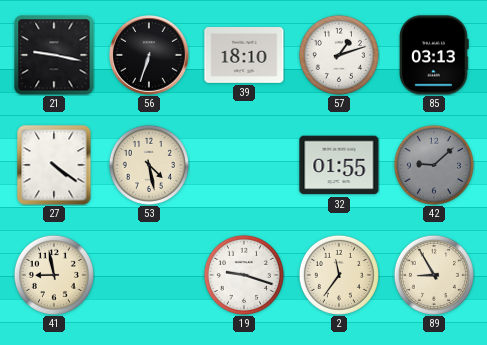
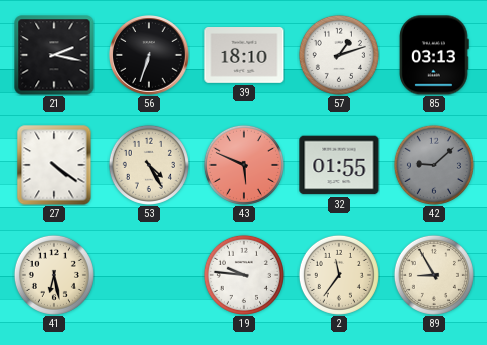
21: 9:17 -> 2:17
53: 4:28 -> 4:25
43: none -> 5:49
41: 8:58 -> 6:28
19: 9:18 -> 9:46
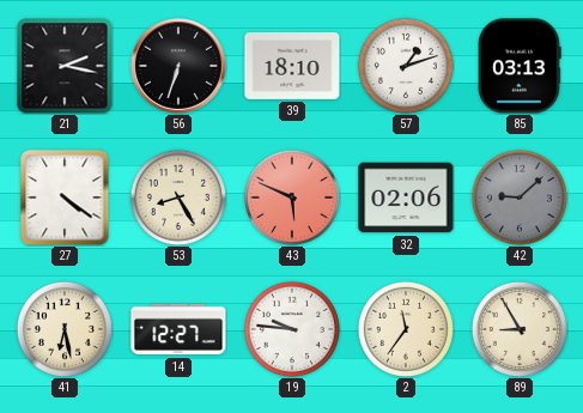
53: 4:25 -> 8:25
32: 01:55 -> 02:06
14: none -> 12:27
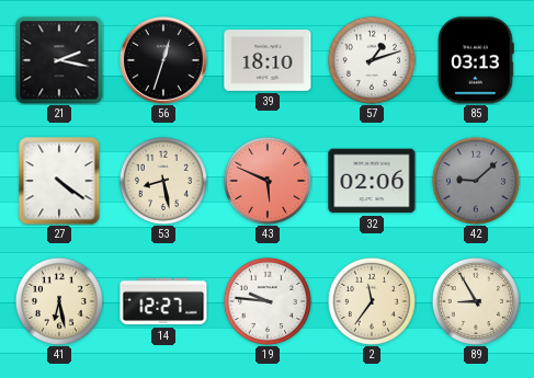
56: 6:33 -> 12:33
53: 8:25 -> 8:28
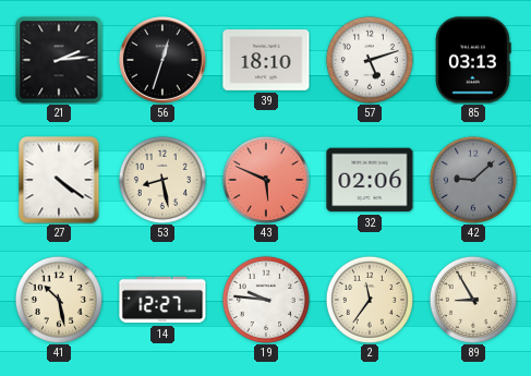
21: 2:17 -> 2:14
57: 1:12 -> 5:12
41: 6:28 -> 10:28
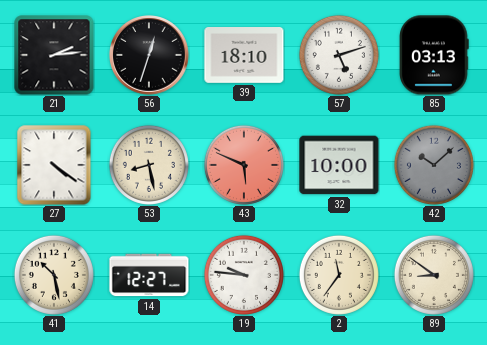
32: 02:06 -> 10:00
42: 9:08 -> 10:08
89: 8:55 -> 8:51
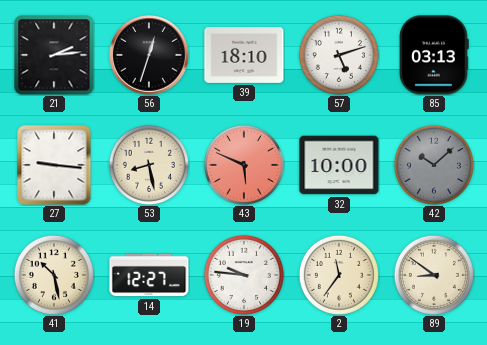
27: 4:21 -> 9:16
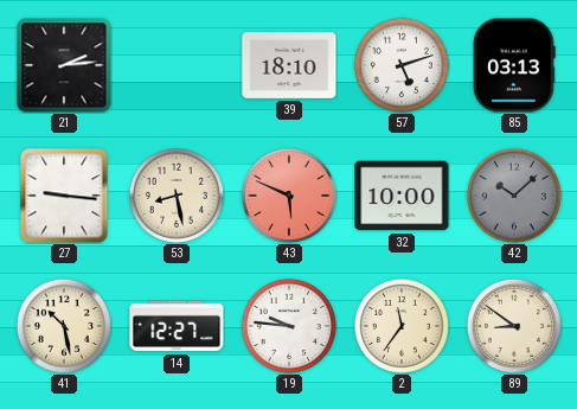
56: 12:33 -> none
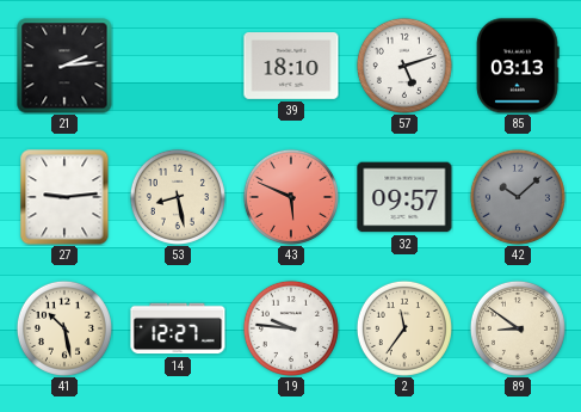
27: 9:16 -> 9:14
32: 10:00 -> 09:57
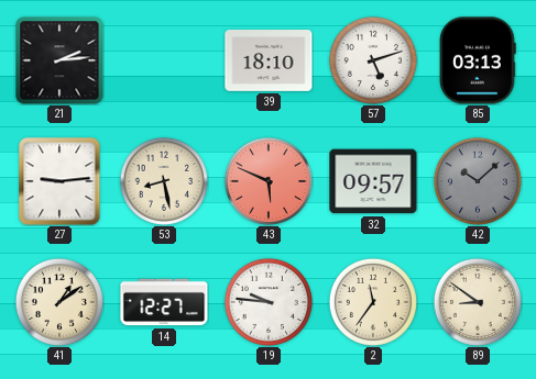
41: 10:28 -> 1:09
